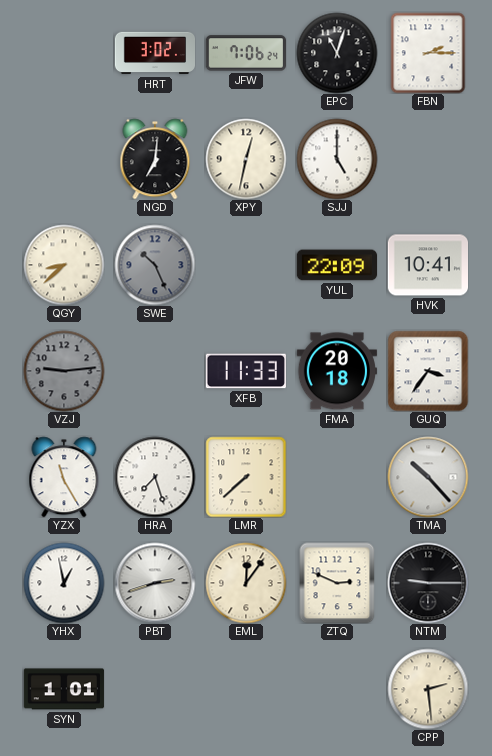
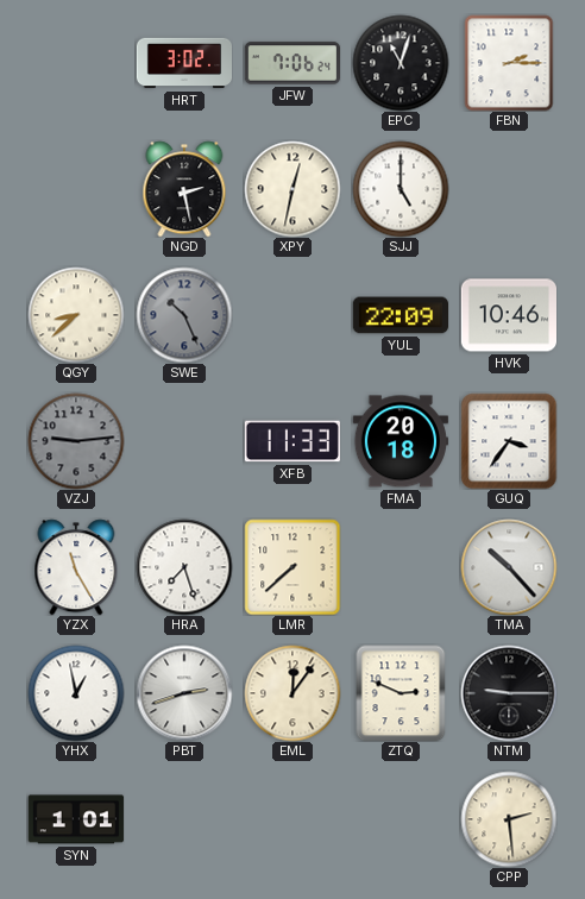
NGD: 7:01 -> 2:28
HVK: 10:41 -> 10:46
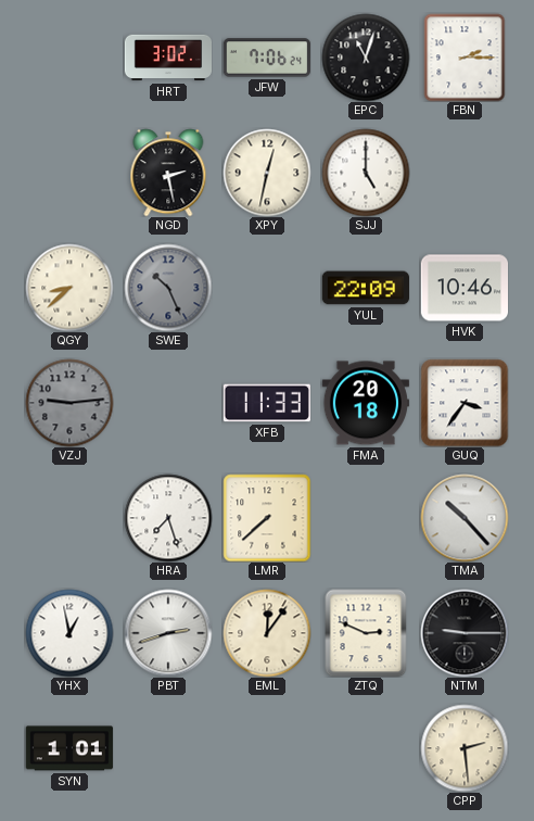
YZX: 11:25 -> none
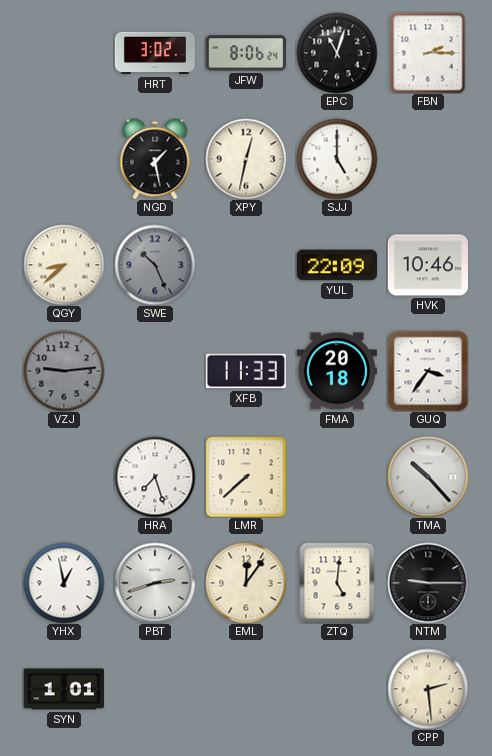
JFW: 7:06 -> 8:06
NGD: 2:28 -> 1:28
ZTQ: 2:49 -> 5:01
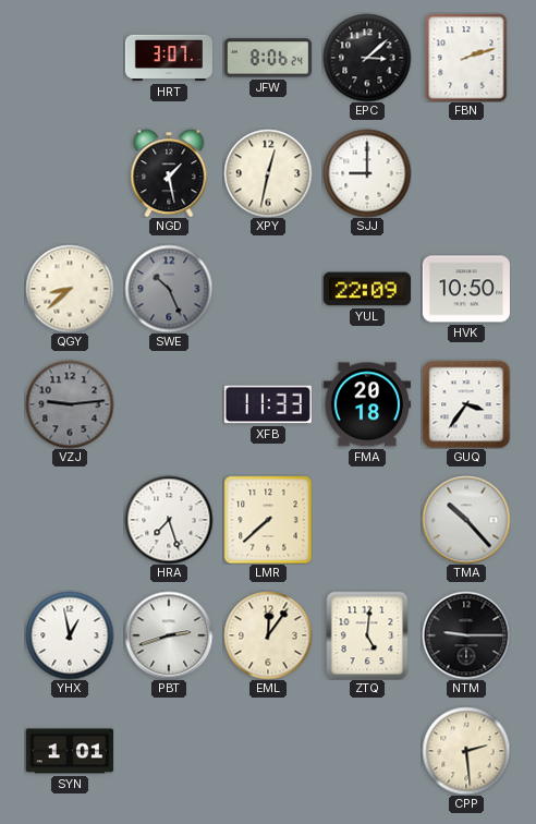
HRT: 3:02 -> 3:07
EPC: 11:03 -> 3:08
FBN: 2:15 -> 2:12
SJJ: 5:00 -> 9:00
HVK: 10:46 -> 10:50
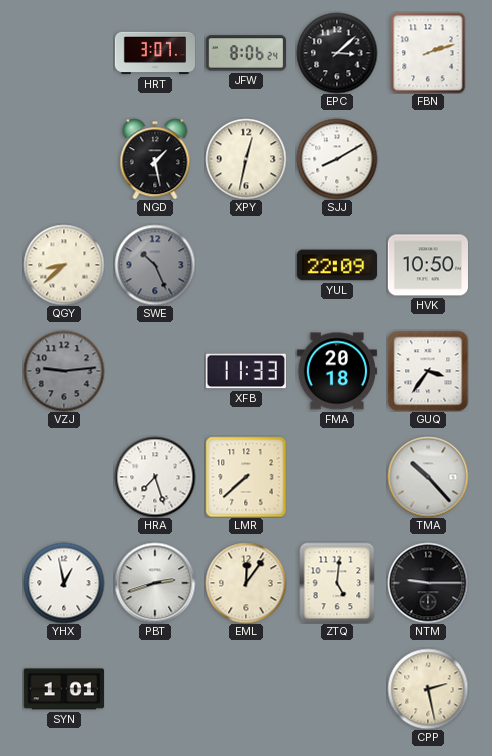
SJJ: 9:00 -> 8:10
CPP: 2:29 -> 2:28
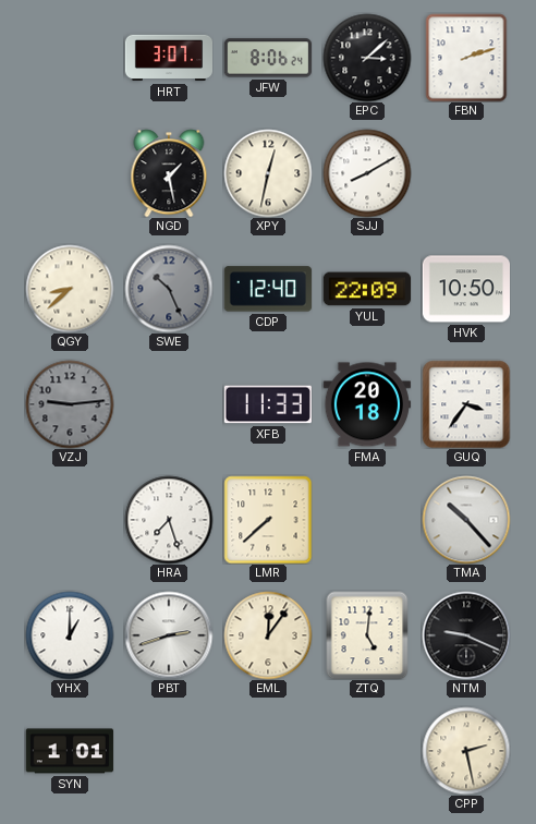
CDP: none -> 12:40
YHX: 12:58 -> 1:00
NTM: 9:15 -> 9:19
